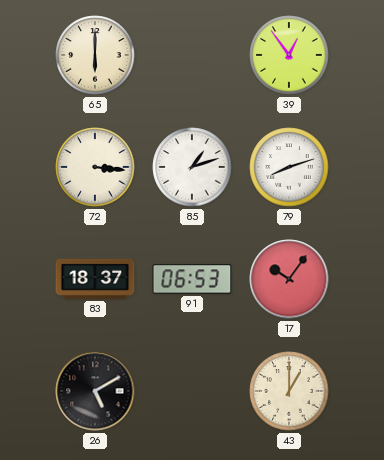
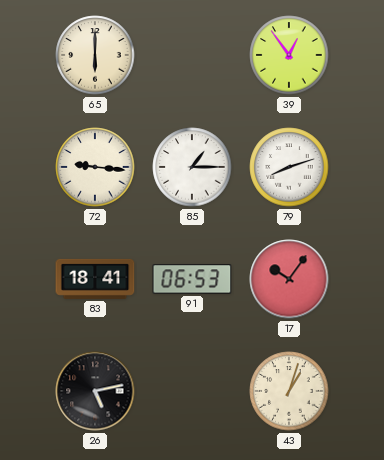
72: 3:16 -> 9:16
85: 1:12 -> 1:15
83: 18:37 -> 18:41
26: 5:10 -> 5:13
43: 1:00 -> 1:03
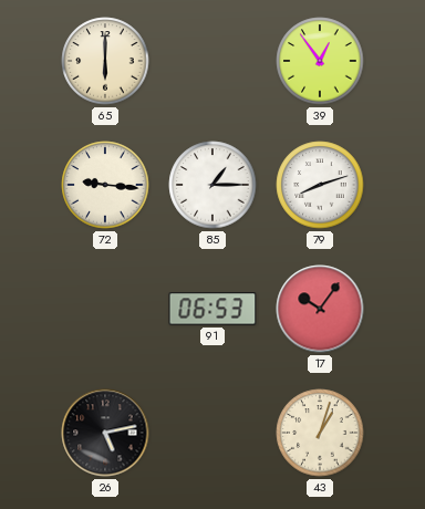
83: 18:41 -> none
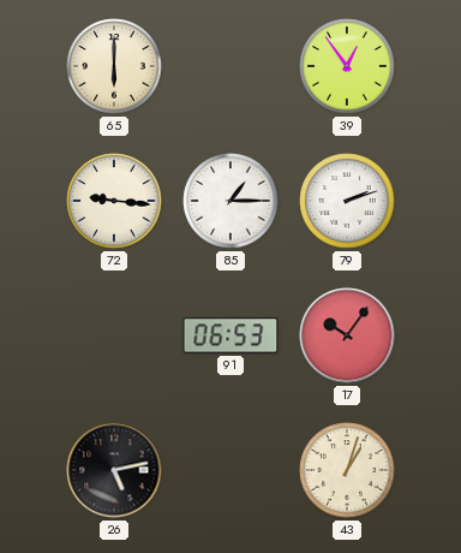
79: 8:12 -> 2:12
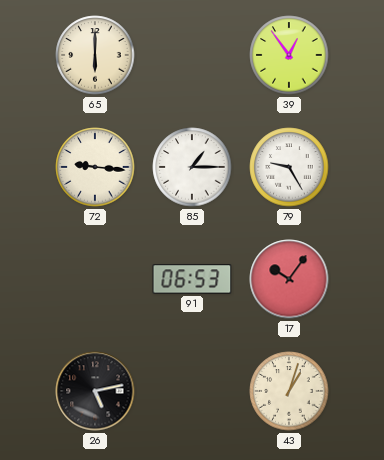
79: 2:12 -> 9:25
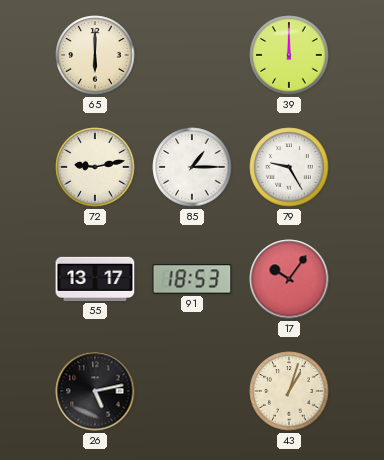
39: 12:54 -> 12:00
72: 9:16 -> 9:13
55: none -> 13:17
91: 06:53 -> 18:53
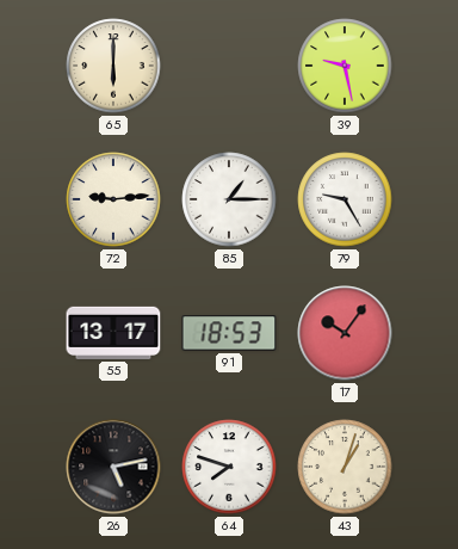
39: 12:00 -> 9:28
72: 9:13 -> 9:14
64: none -> 7:48
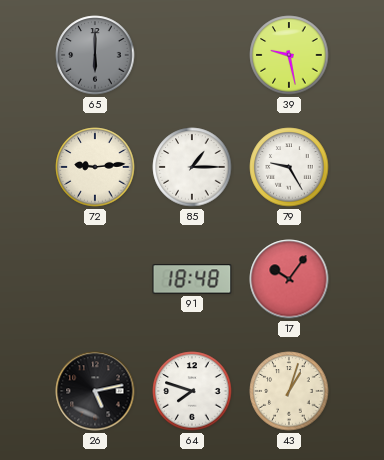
65 dial: cream -> grey
55: 13:17 -> none
91: 18:53 -> 18:48
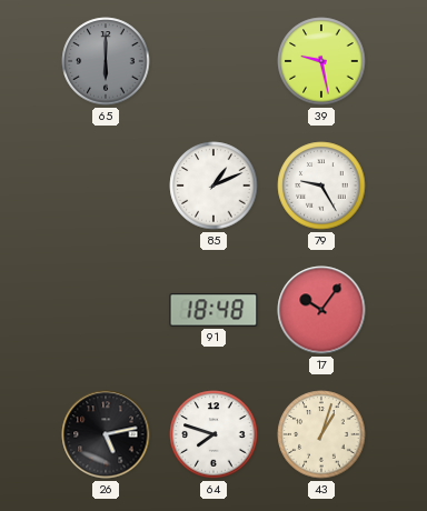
72: 9:14 -> none
85: 1:15 -> 1:11
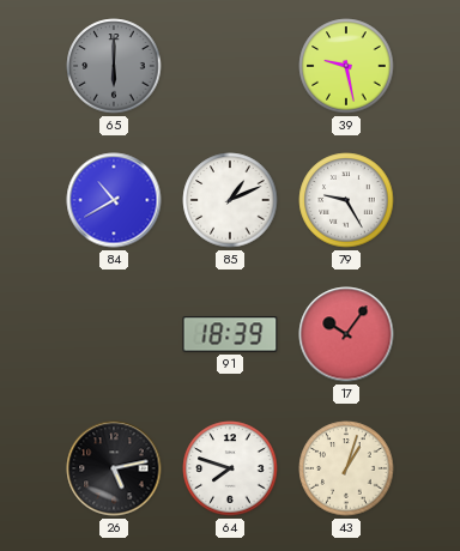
84: none -> 10:40
91: 18:48 -> 18:39
